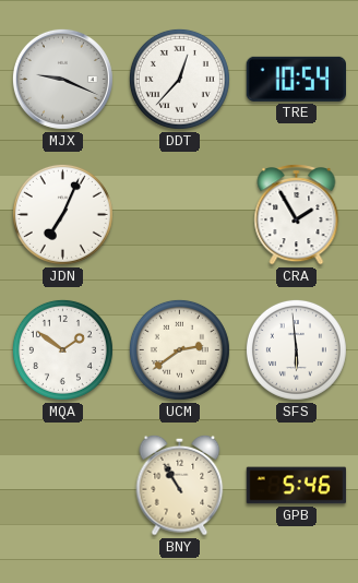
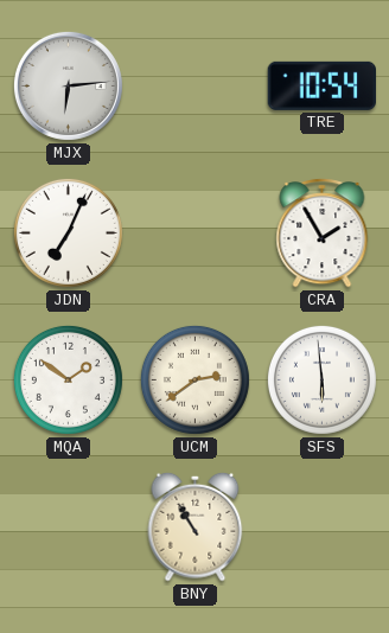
MJX: 9:19 -> 6:14
DDT: 12:37 -> none
GPB: 5:46 -> none
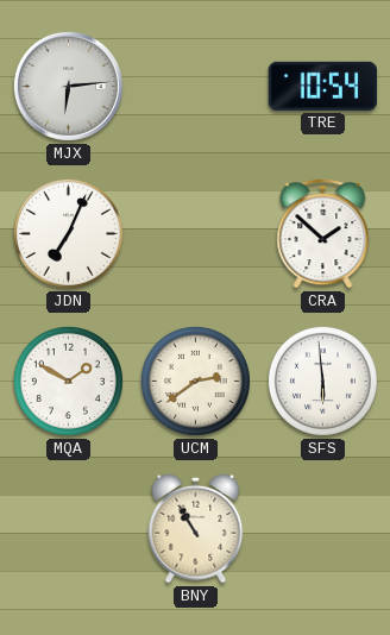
CRA: 1:55 -> 1:52
MQA: 1:51 -> 1:50
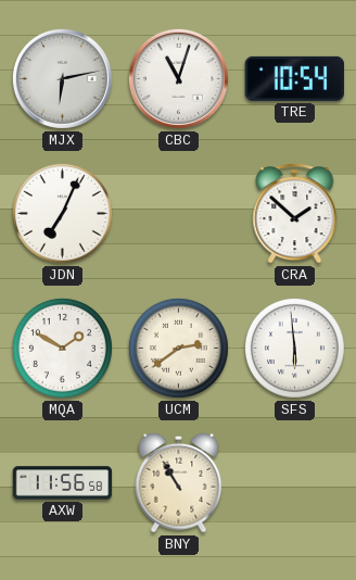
MJX: 6:14 -> 6:13
CBC: none -> 11:03
AXW: none -> 11:56
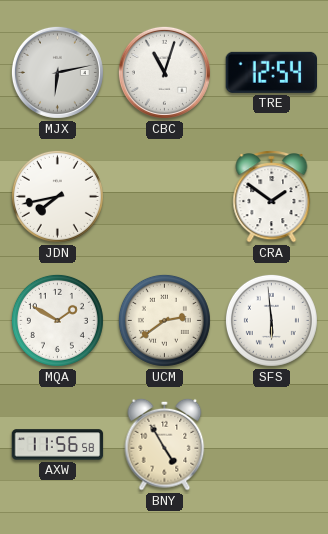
TRE: 10:54 -> 12:54
JDN: 7:04 -> 7:43
CRA: 1:52 -> 1:51
BNY: 10:55 -> 4:55
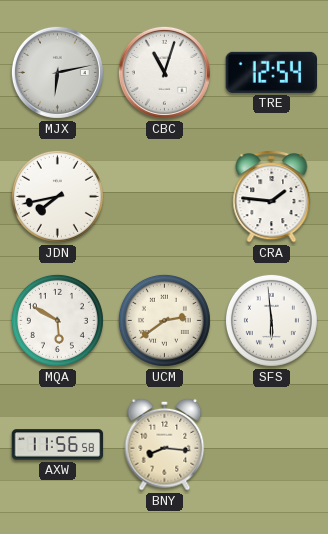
CRA: 1:51 -> 1:46
MQA: 1:50 -> 5:50
BNY: 4:55 -> 8:16
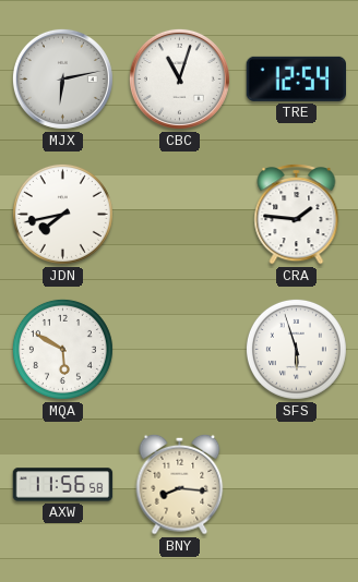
UCM: 2:39 -> none
SFS: 5:59 -> 5:57
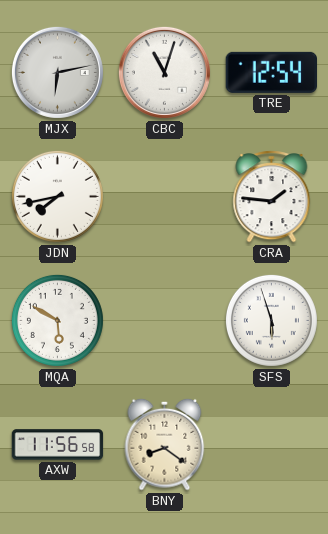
BNY: 8:16 -> 8:21
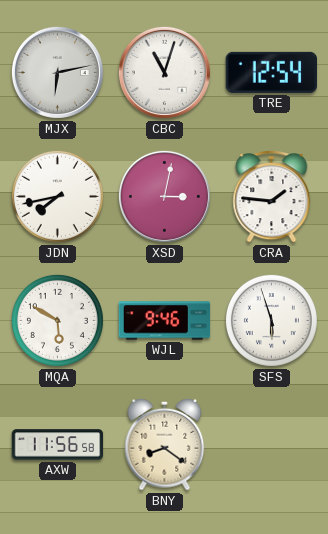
XSD: none -> 3:02
WJL: none -> 9:46
